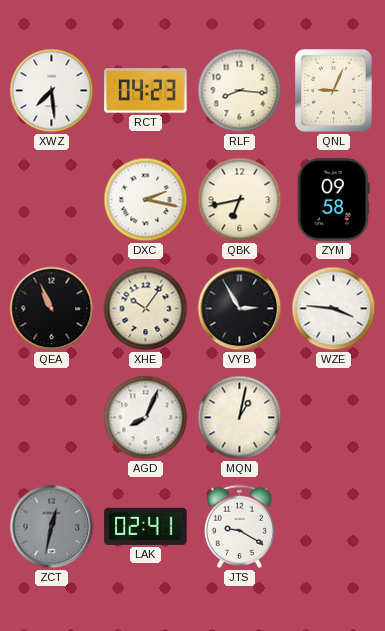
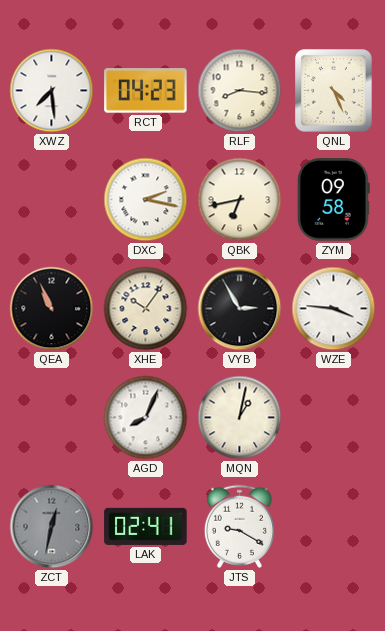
QNL: 9:04 -> 4:26
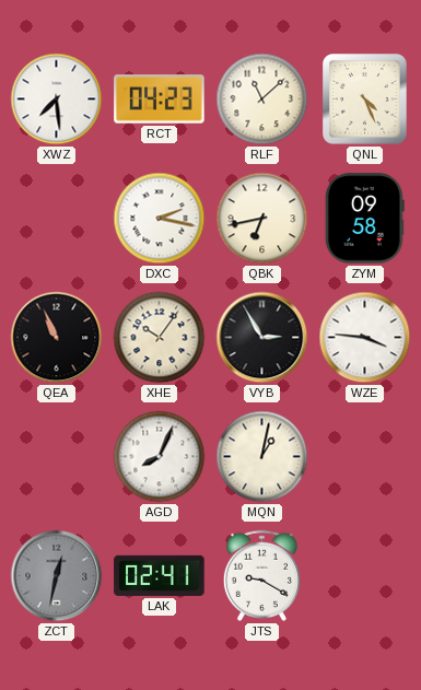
RLF: 8:16 -> 11:08
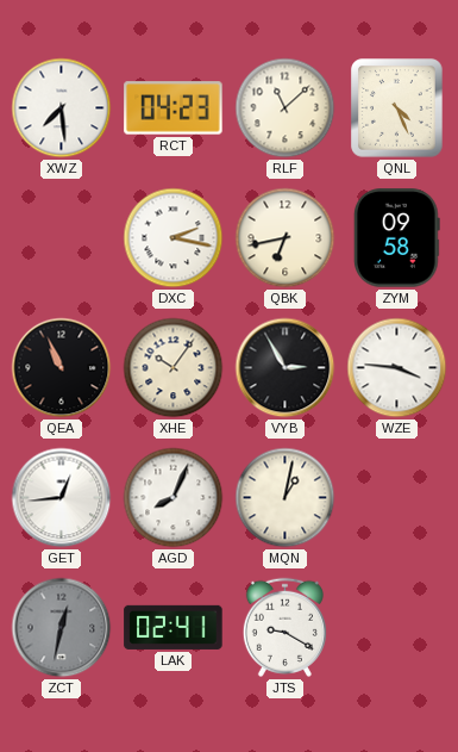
GET: none -> 12:44
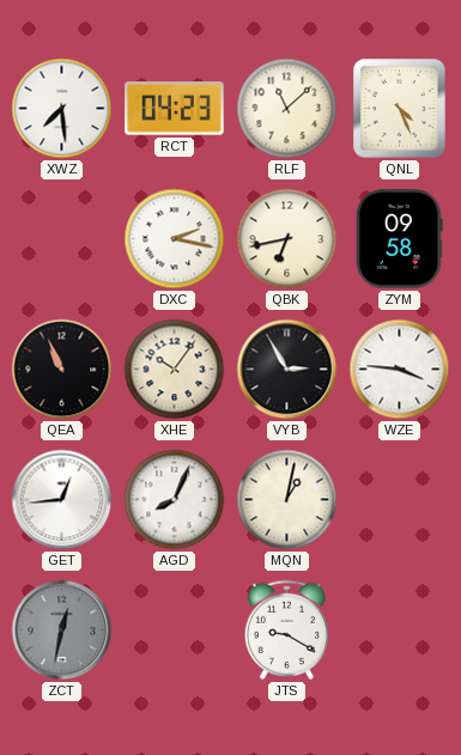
LAK: 02:41 -> none
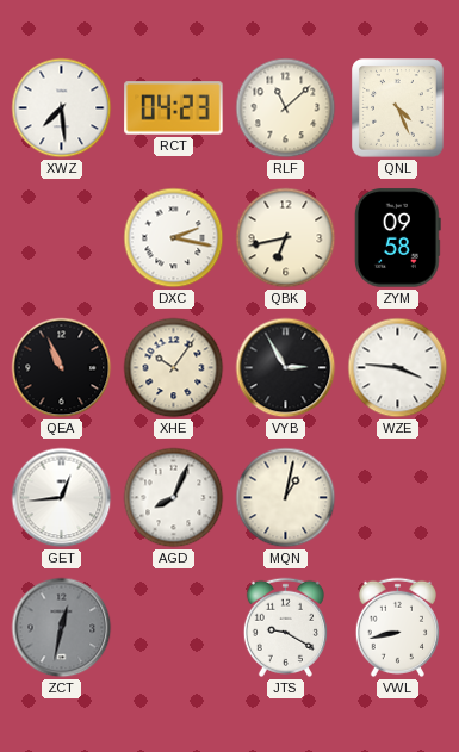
VWL: none -> 8:43
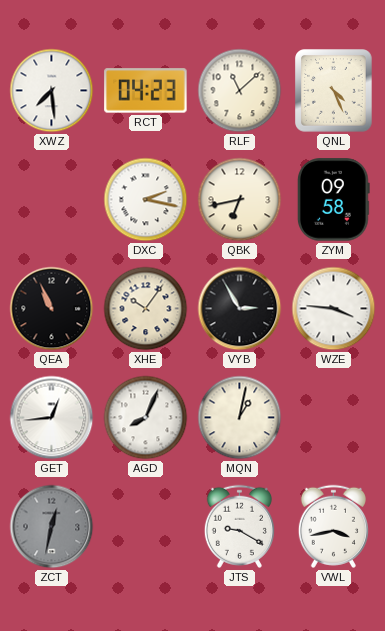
VWL: 8:43 -> 3:43
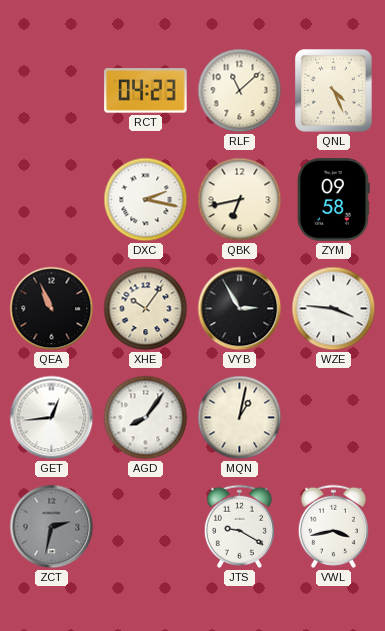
XWZ: 7:29 -> none
AGD: 8:04 -> 8:06
ZCT: 12:32 -> 2:32
